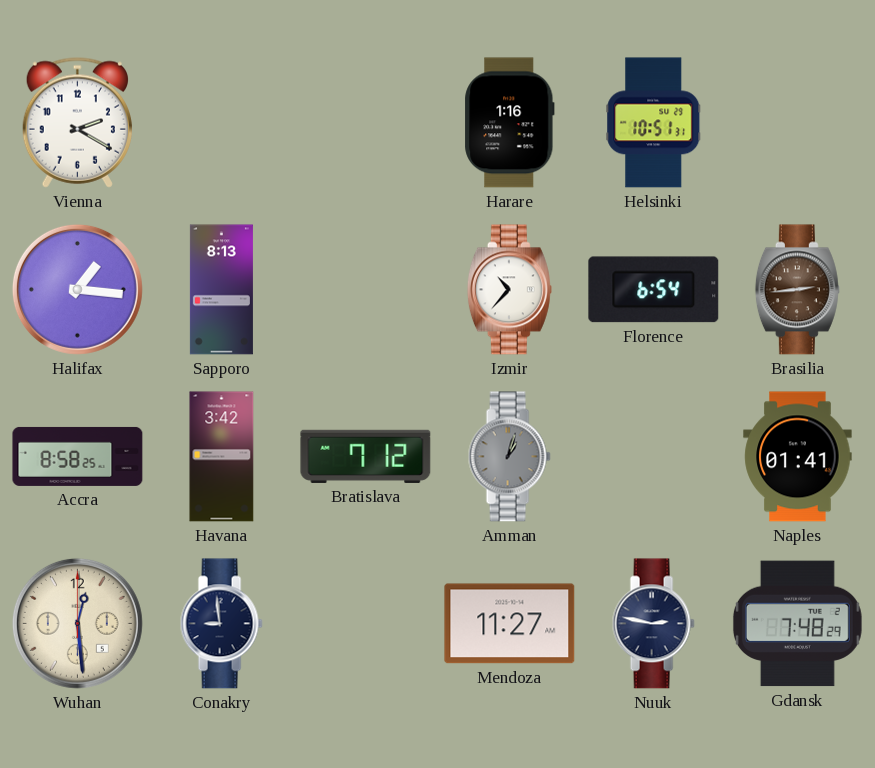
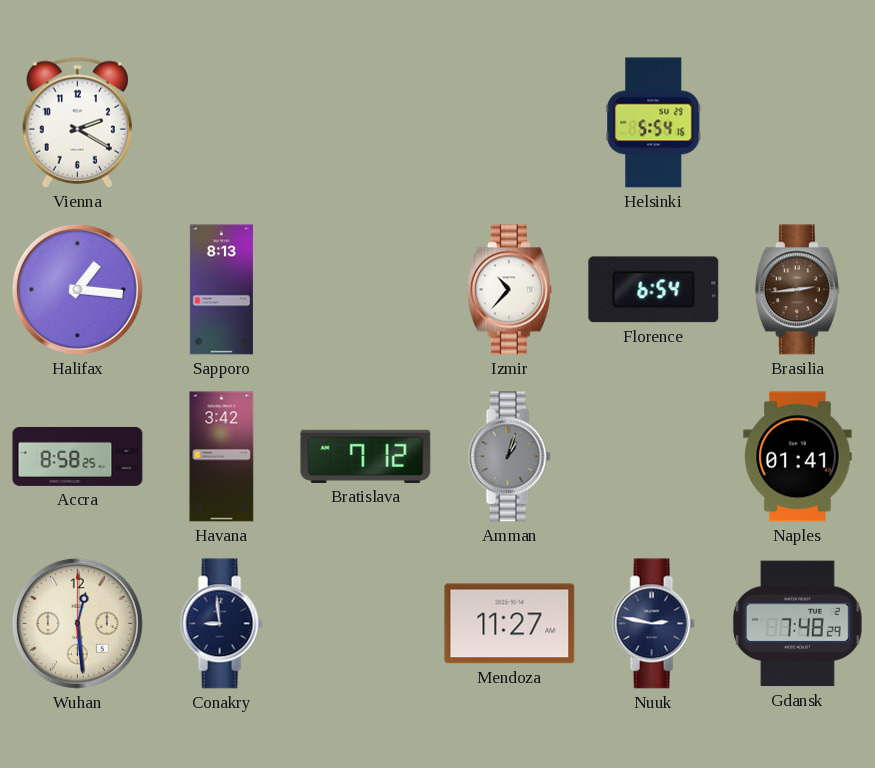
Harare: 1:16 -> none
Helsinki: 10:51 -> 5:54
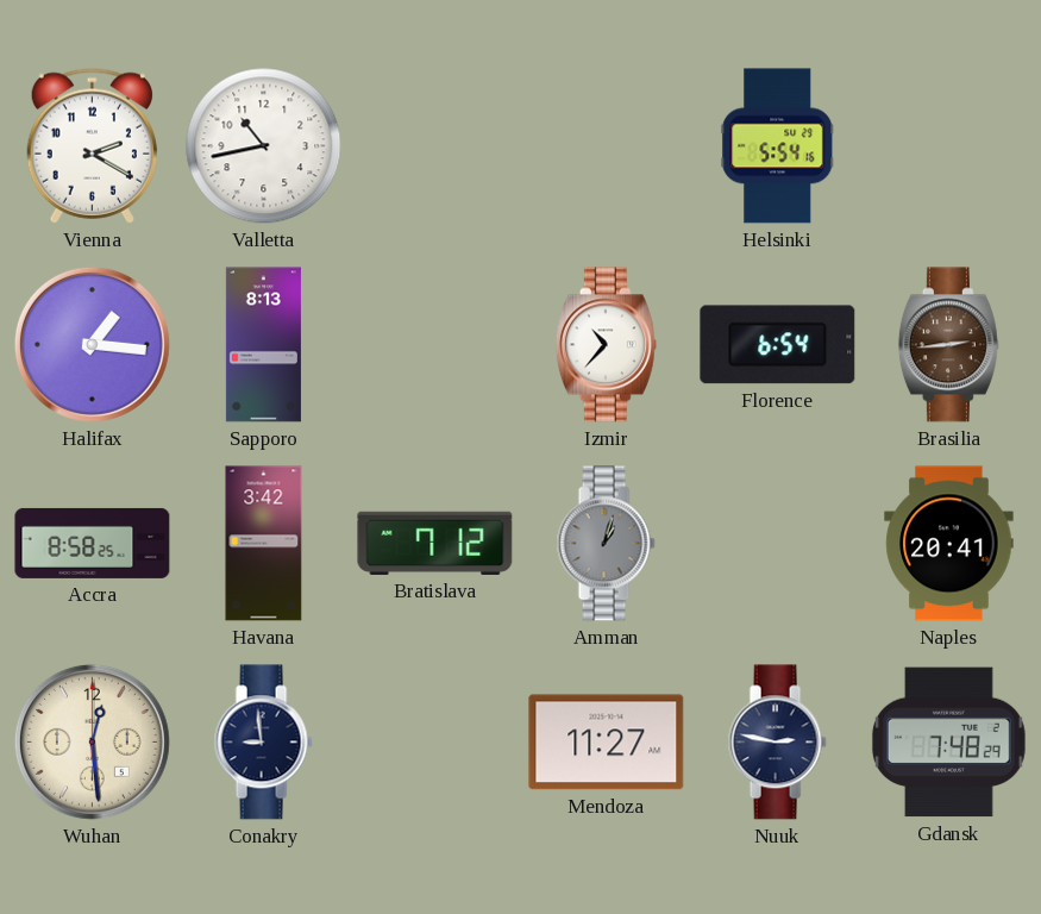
Valletta: none -> 10:43
Naples: 01:41 -> 20:41
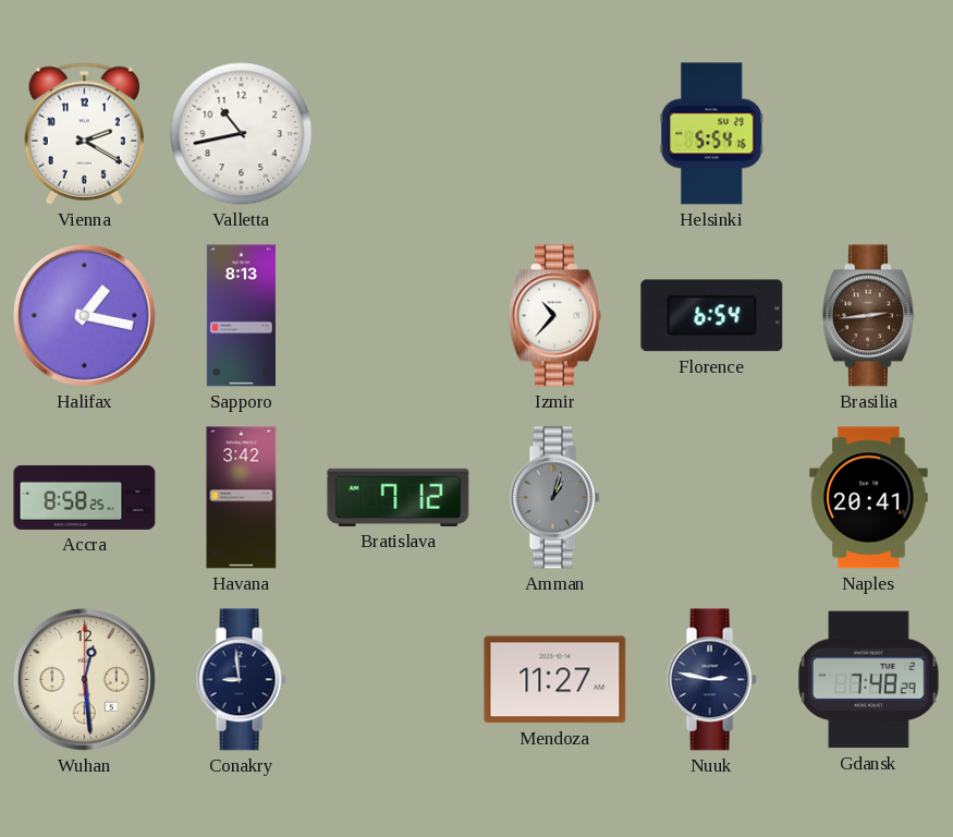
Halifax: 1:16 -> 1:17
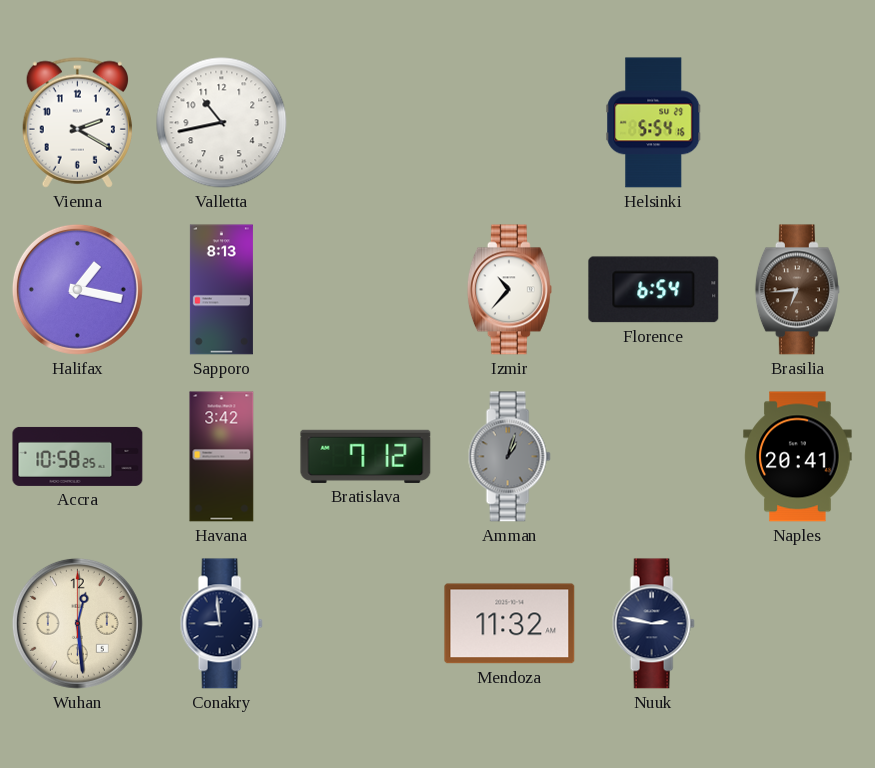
Brasilia: 2:44 -> 6:44
Accra: 8:58 -> 10:58
Mendoza: 11:27 -> 11:32
Gdansk: 7:48 -> none
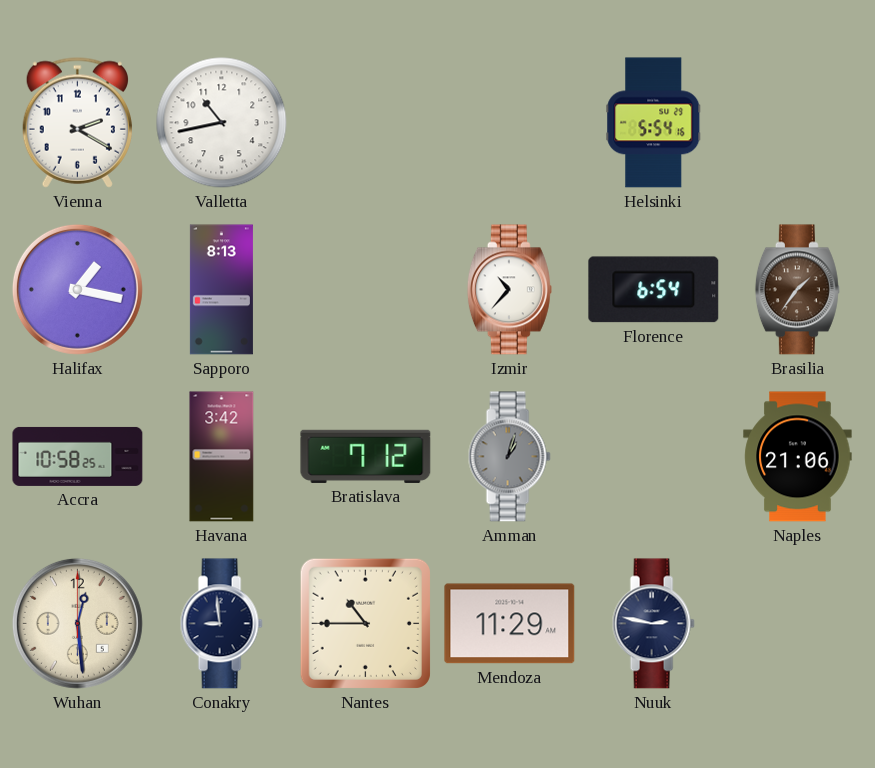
Brasilia: 6:44 -> 1:36
Naples: 20:41 -> 21:06
Nantes: none -> 10:45
Mendoza: 11:32 -> 11:29
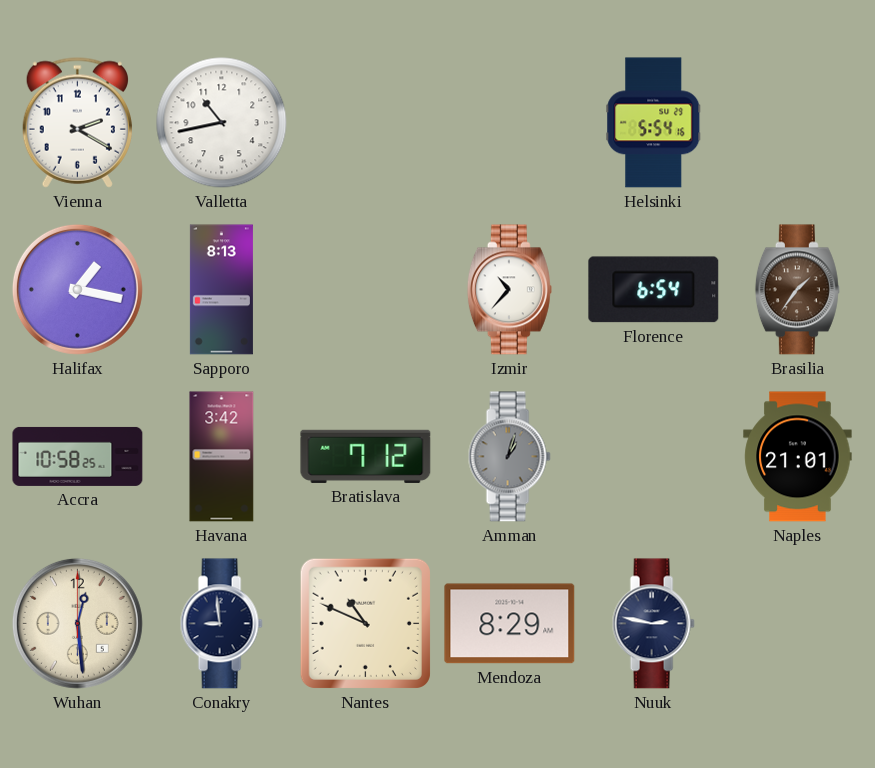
Naples: 21:06 -> 21:01
Nantes: 10:45 -> 10:49
Mendoza: 11:29 -> 8:29
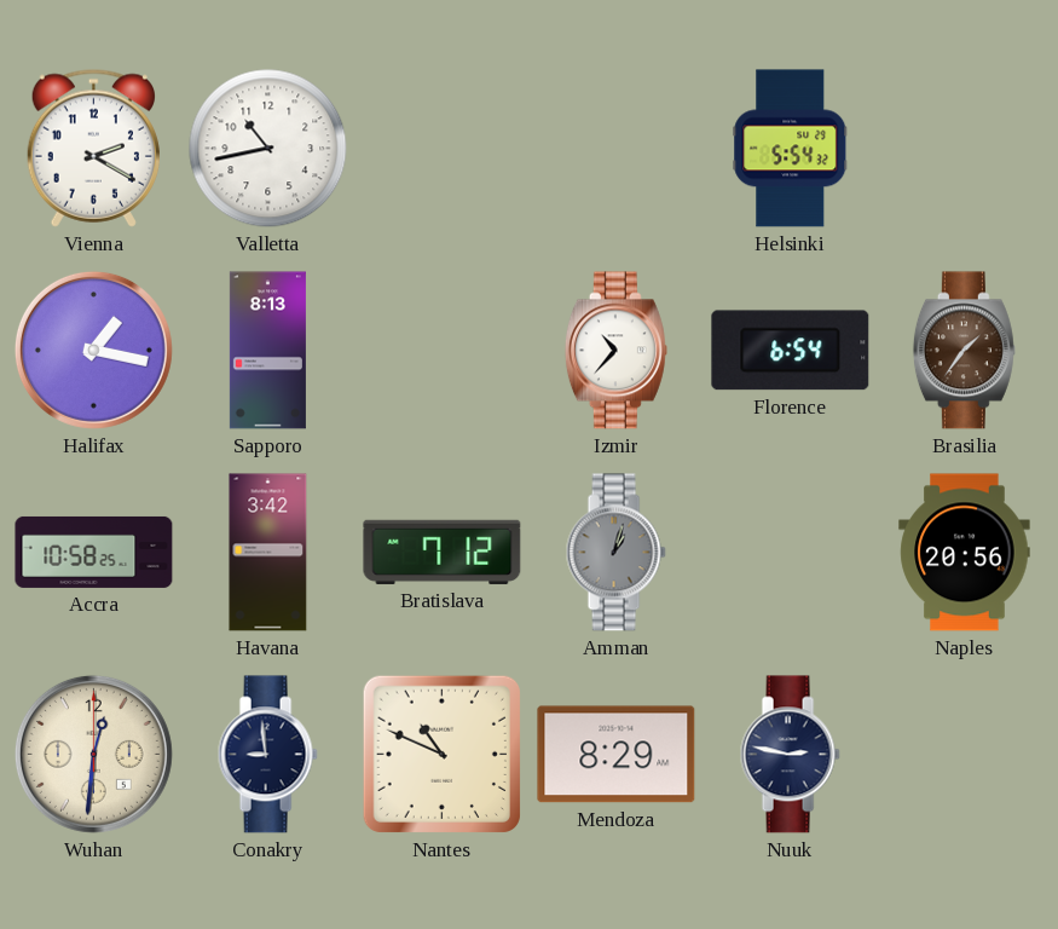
Helsinki: 5:54:16 -> 5:54:32
Naples: 21:01 -> 20:56
Wuhan: 12:29 -> 12:31
